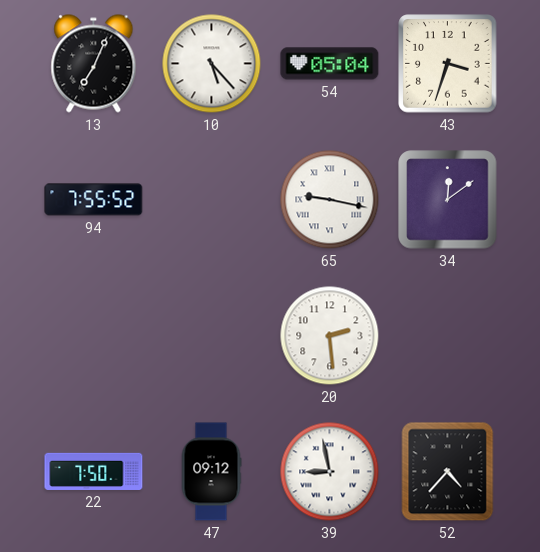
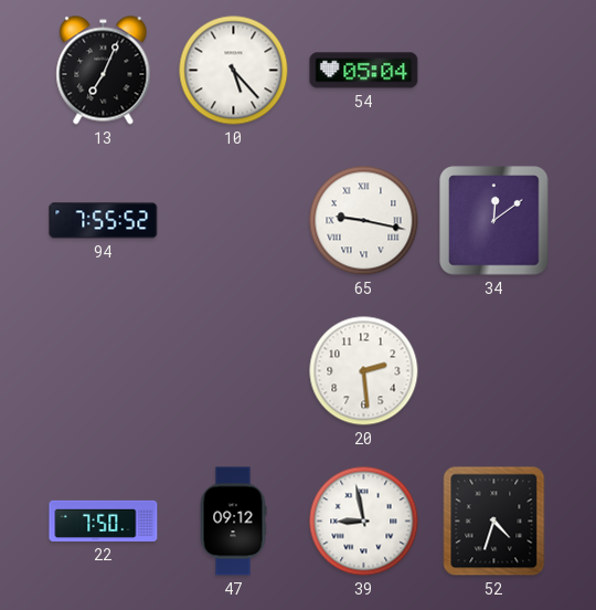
43: 3:33 -> none
52: 4:37 -> 4:33
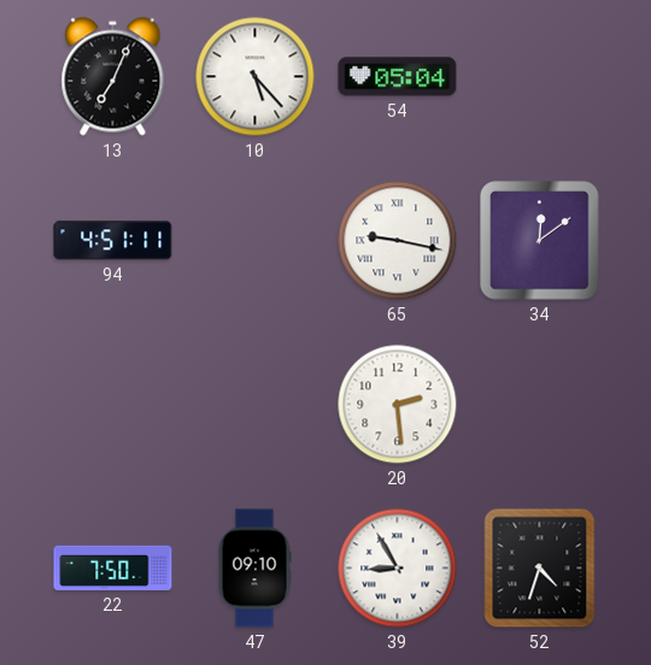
94: 7:55 -> 4:51
47: 09:12 -> 09:10
39: 8:58 -> 8:55
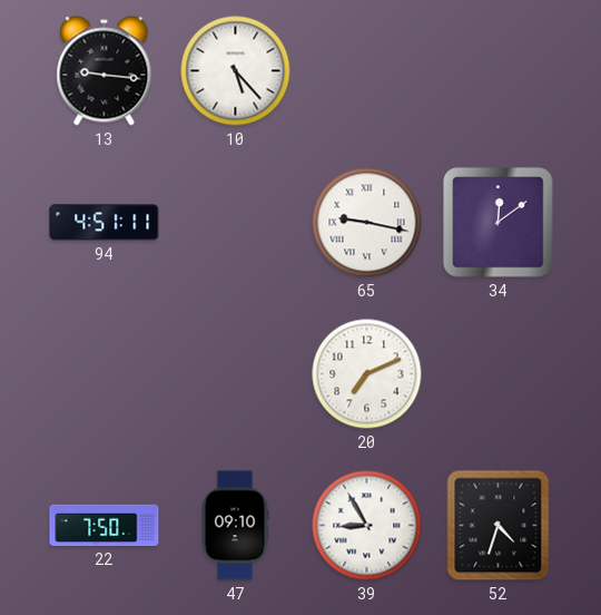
13: 7:04 -> 9:16
54: 05:04 -> none
20: 2:29 -> 7:11
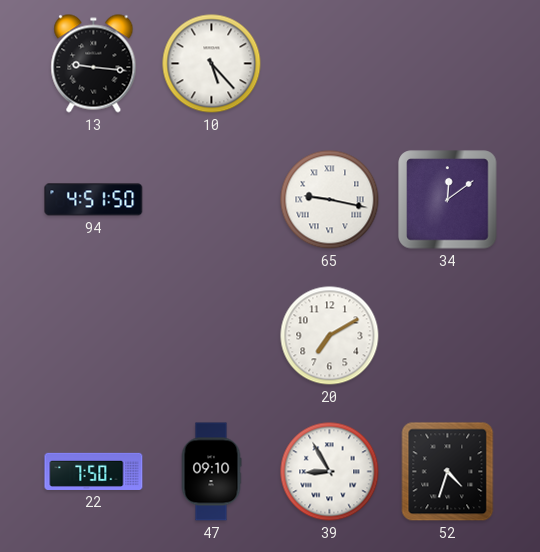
94: 4:51:11 -> 4:51:50
20: 7:11 -> 7:10
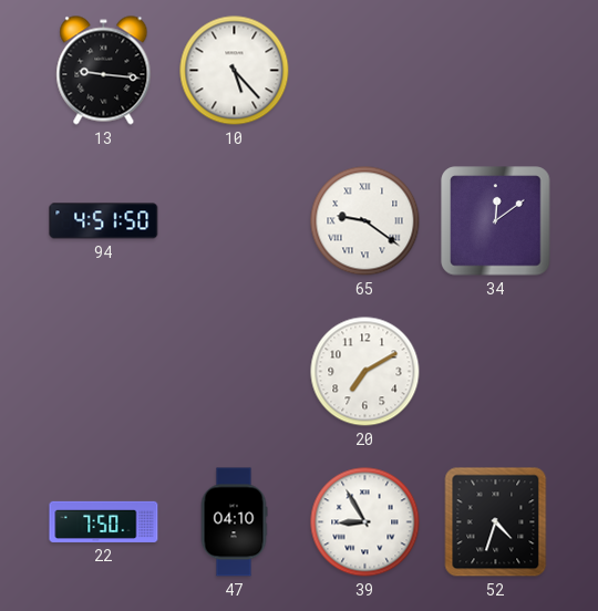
65: 9:17 -> 9:21
47: 09:10 -> 04:10
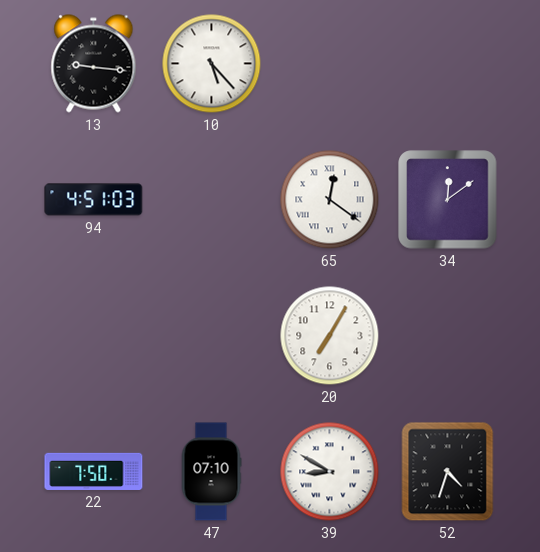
94: 4:51:50 -> 4:51:03
65: 9:21 -> 12:21
20: 7:10 -> 7:05
47: 04:10 -> 07:10
39: 8:55 -> 8:50
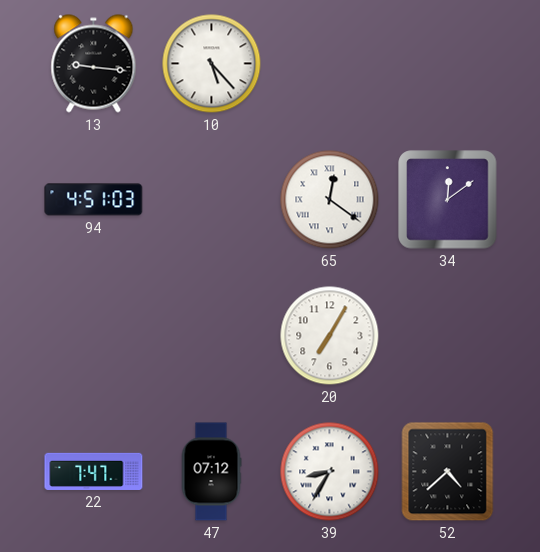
22: 7:50 -> 7:47
47: 07:10 -> 07:12
39: 8:50 -> 8:35
52: 4:33 -> 4:38
